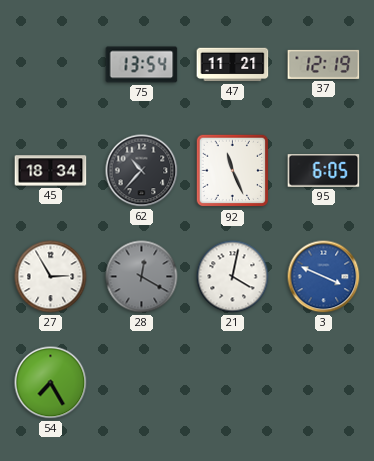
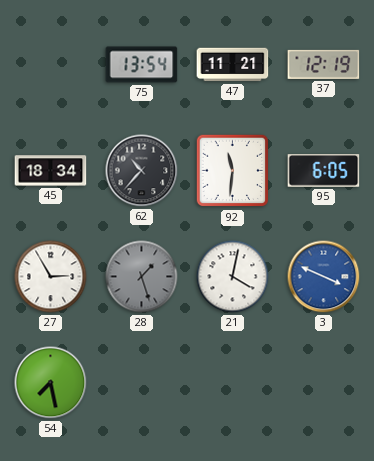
92: 11:26 -> 11:31
28: 12:20 -> 1:27
54: 7:25 -> 7:28
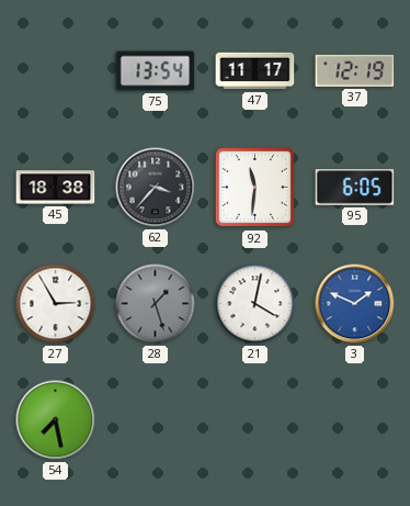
47: 11:21 -> 11:17
45: 18:34 -> 18:38
62: 10:37 -> 3:37
3: 3:49 -> 1:49
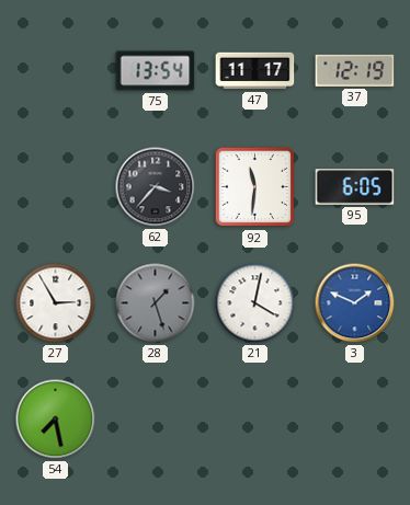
45: 18:38 -> none
